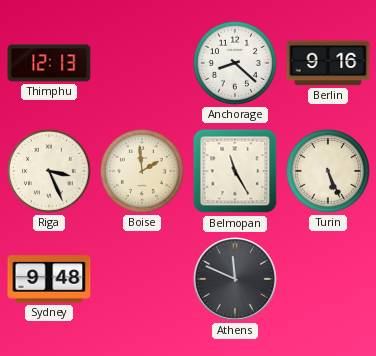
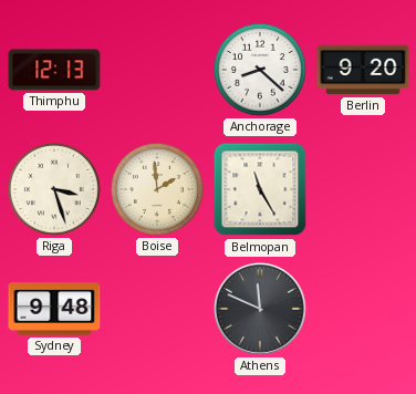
Berlin: 9:16 -> 9:20
Riga: 3:26 -> 3:27
Turin: 5:26 -> none
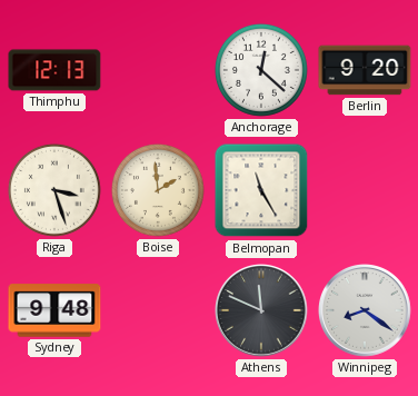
Anchorage: 8:22 -> 12:22
Winnipeg: none -> 8:21
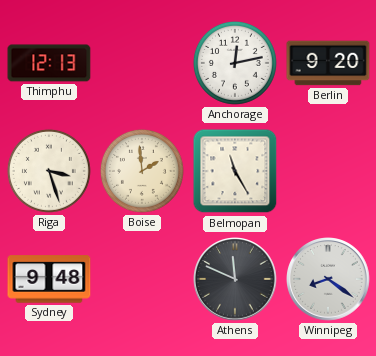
Anchorage: 12:22 -> 12:13
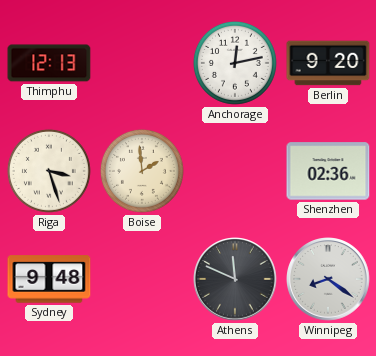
Belmopan: 11:25 -> none
Shenzhen: none -> 02:36
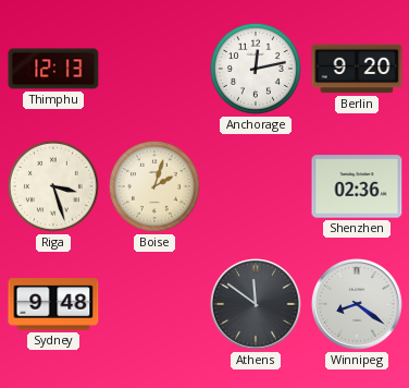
Boise: 1:59 -> 2:03
Athens: 11:49 -> 11:51
